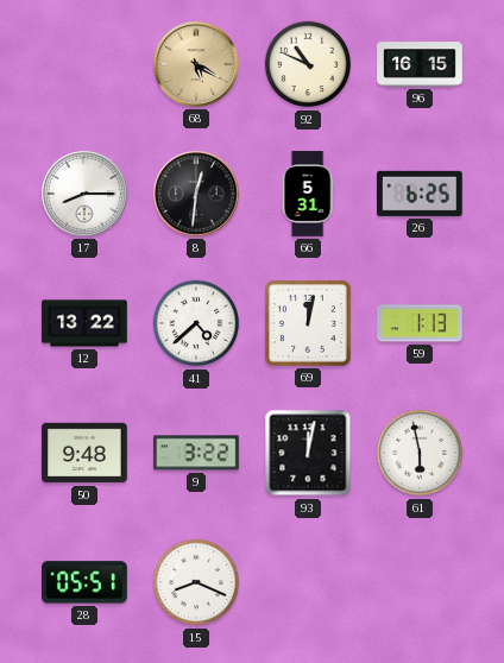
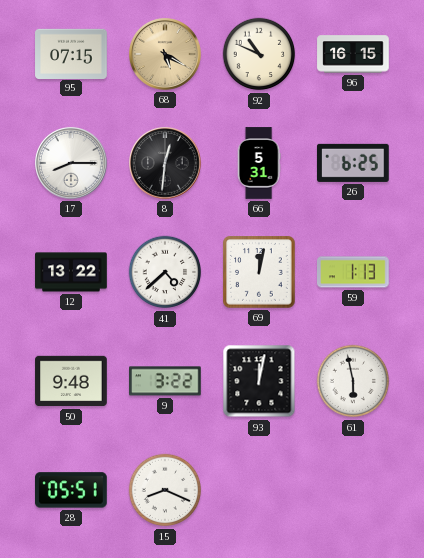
95: none -> 07:15
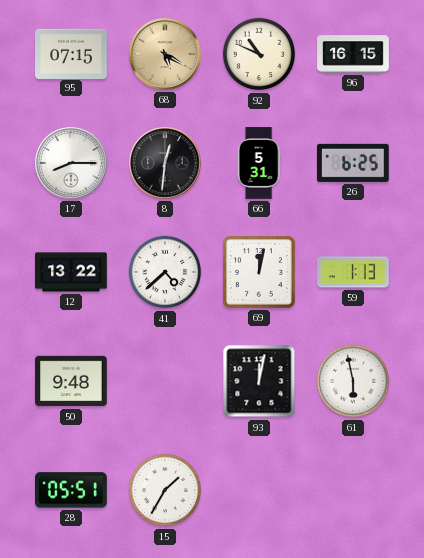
9: 3:22 -> none
15: 8:19 -> 1:35
